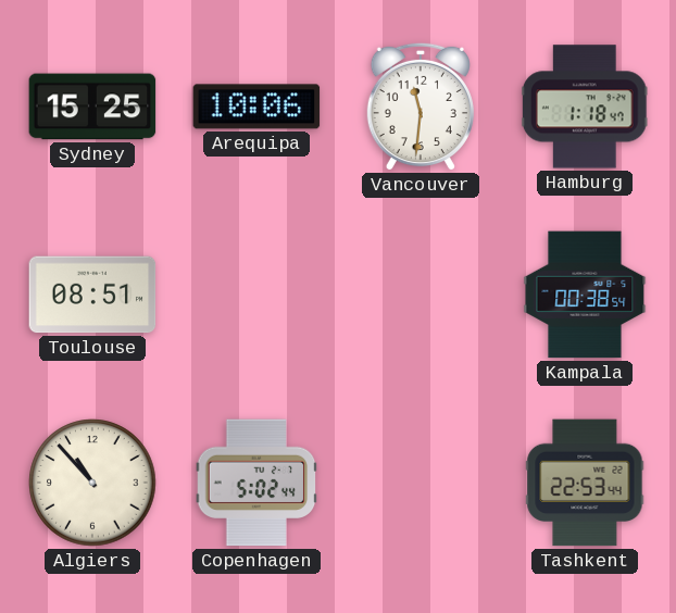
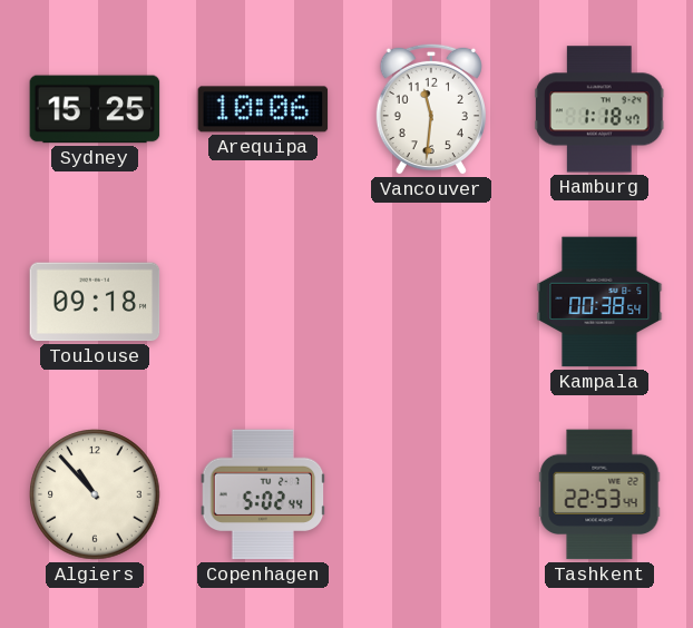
Toulouse: 08:51 -> 09:18
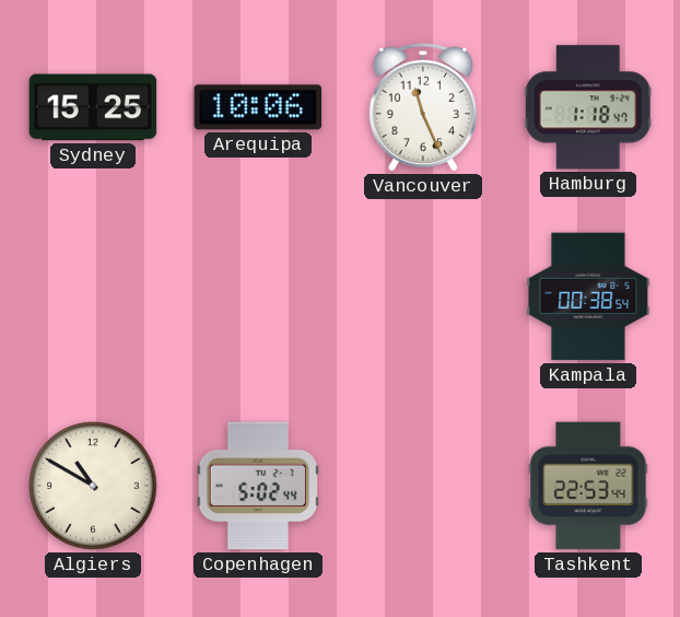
Vancouver: 11:31 -> 11:26
Toulouse: 09:18 -> none
Algiers: 10:53 -> 10:50
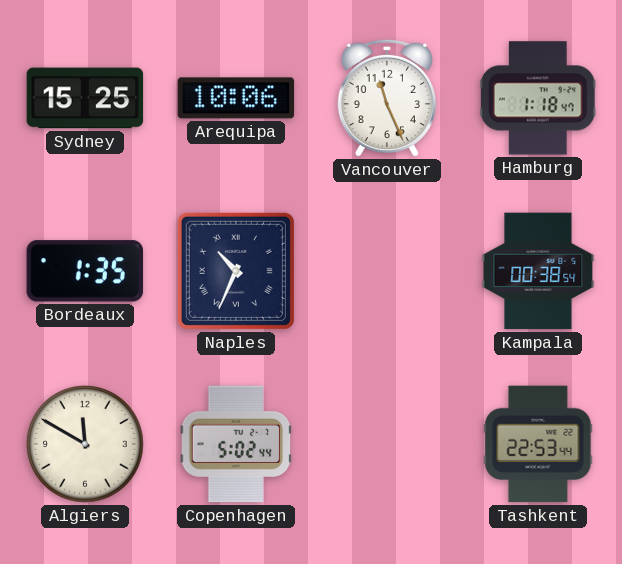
Bordeaux: none -> 1:35
Naples: none -> 10:34
Algiers: 10:50 -> 11:50
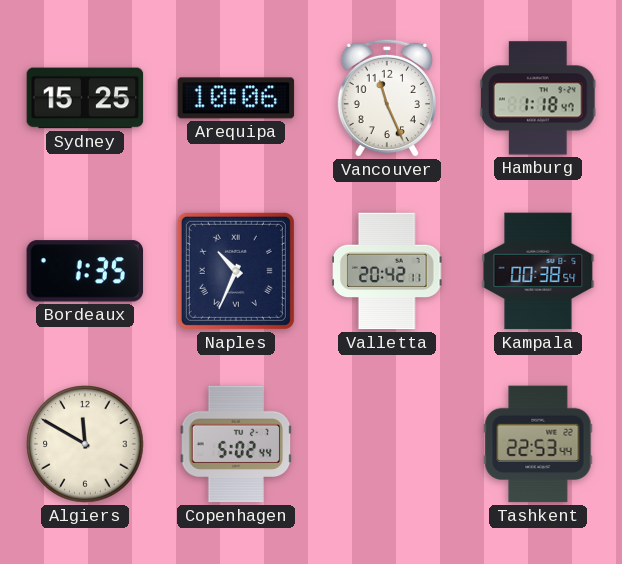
Valletta: none -> 20:42
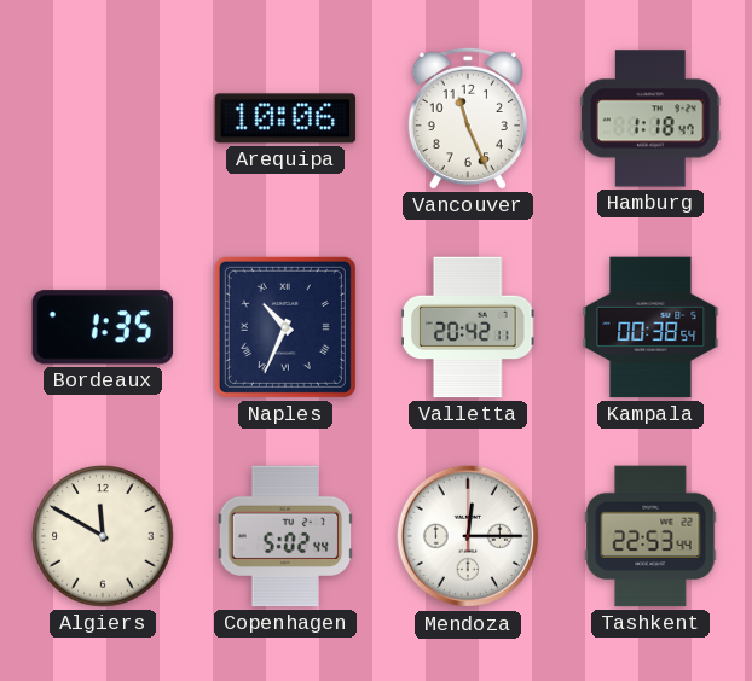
Sydney: 15:25 -> none
Mendoza: none -> 12:15
